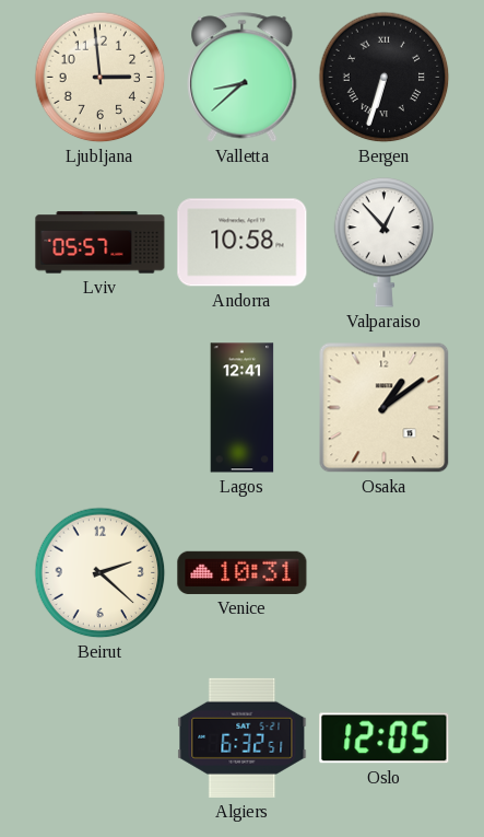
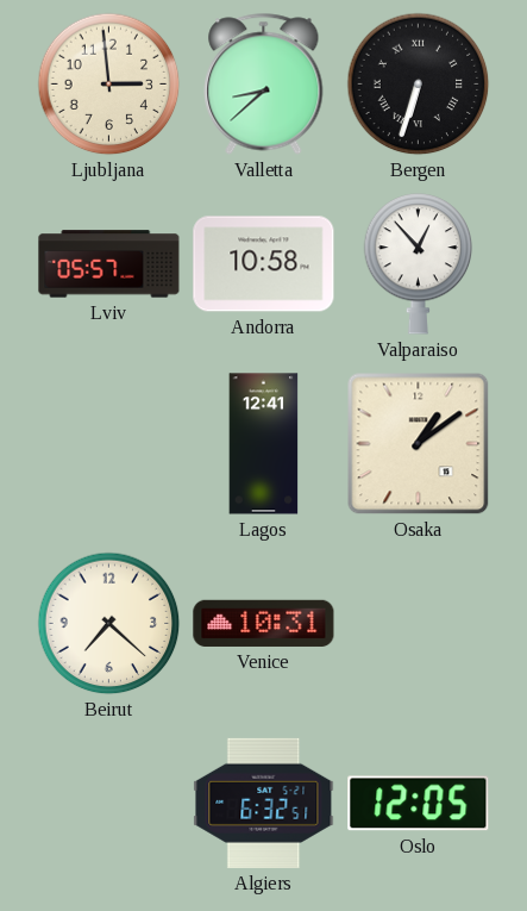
Beirut: 2:22 -> 7:22
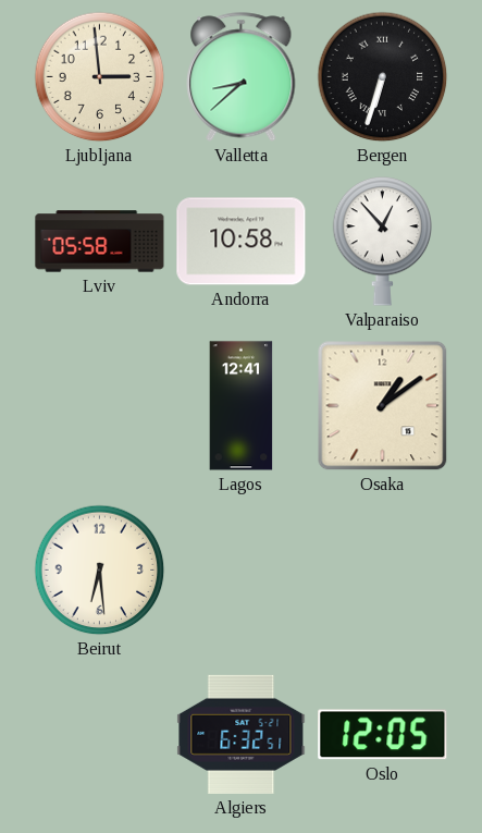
Lviv: 05:57 -> 05:58
Beirut: 7:22 -> 6:29
Venice: 10:31 -> none
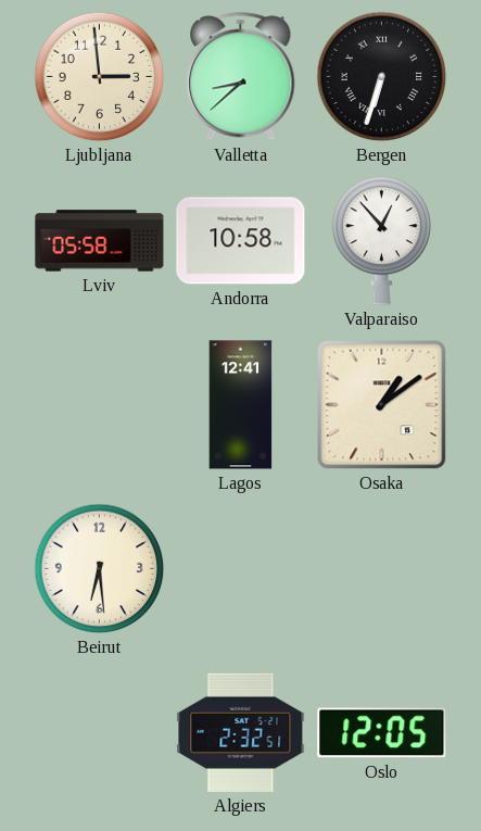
Algiers: 6:32 -> 2:32
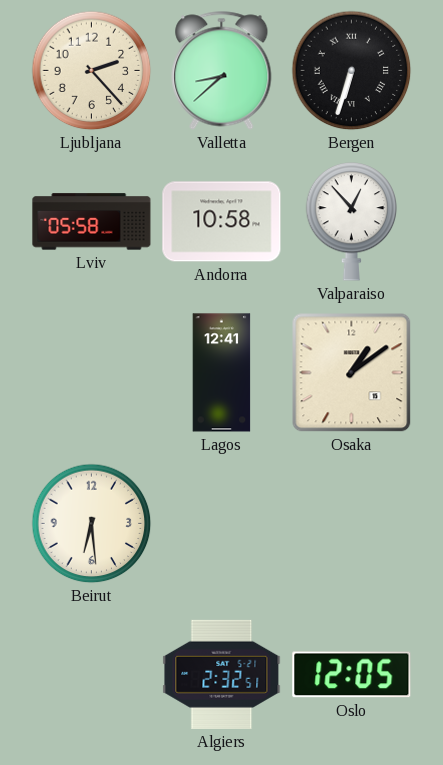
Ljubljana: 2:59 -> 2:23
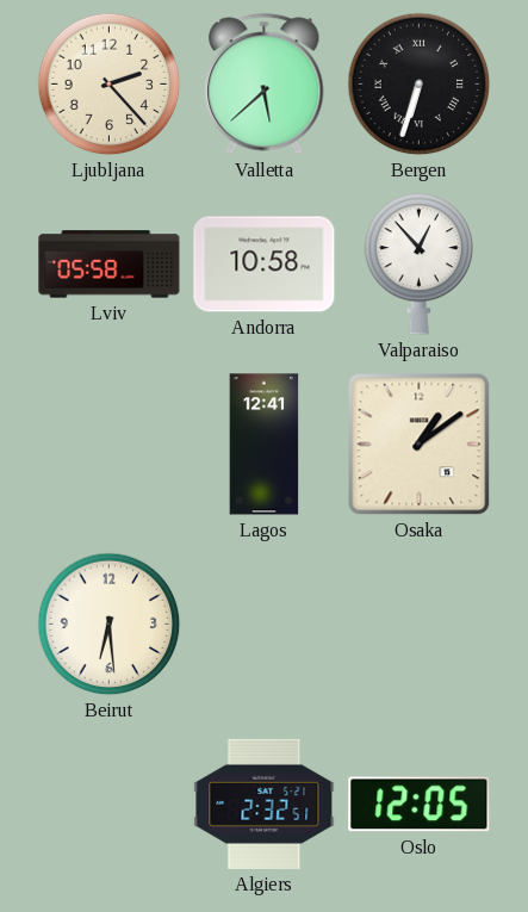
Valletta: 8:38 -> 5:38
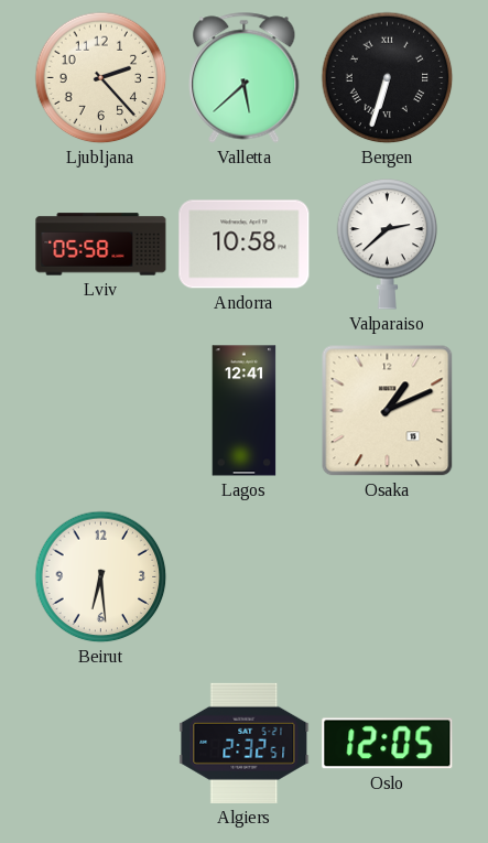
Valparaiso: 12:53 -> 2:38
Osaka: 1:09 -> 1:11
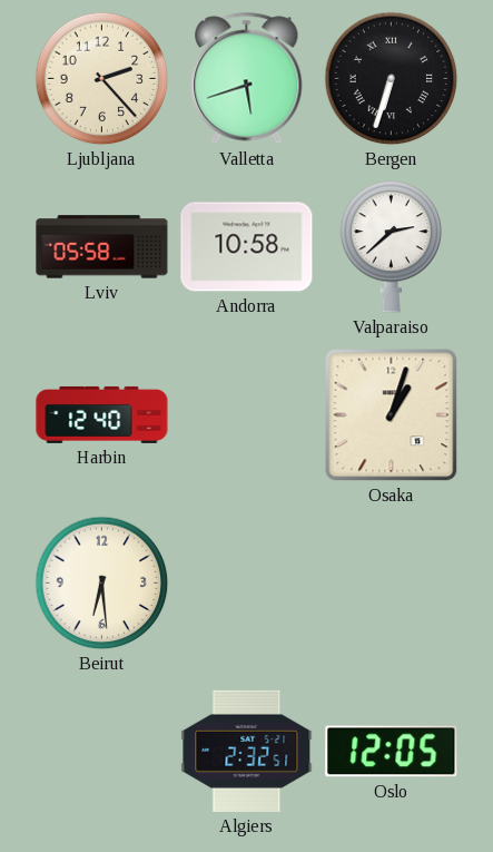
Valletta: 5:38 -> 5:42
Harbin: none -> 12:40
Lagos: 12:41 -> none
Osaka: 1:11 -> 1:03
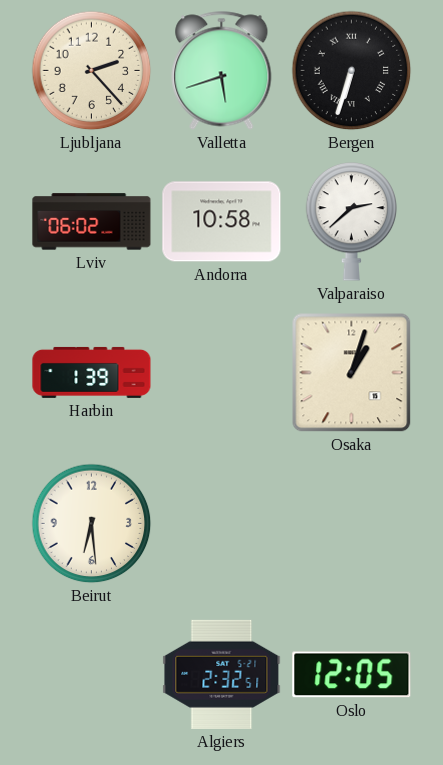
Lviv: 05:58 -> 06:02
Harbin: 12:40 -> 1:39
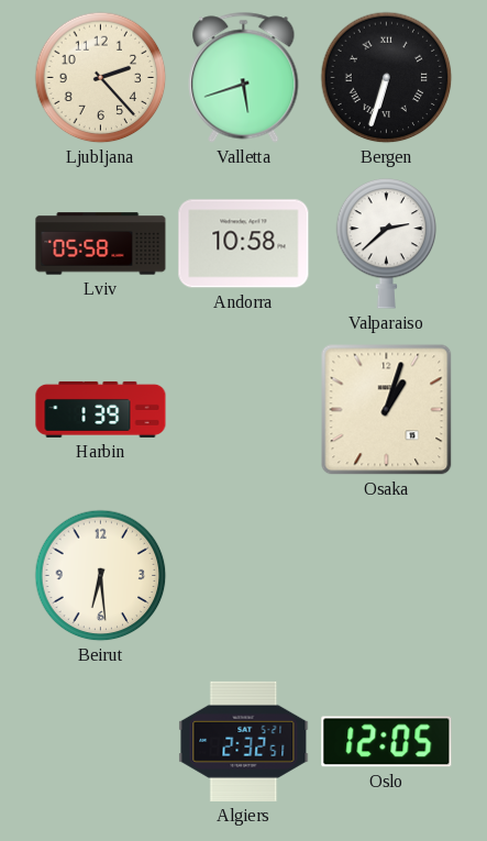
Lviv: 06:02 -> 05:58
